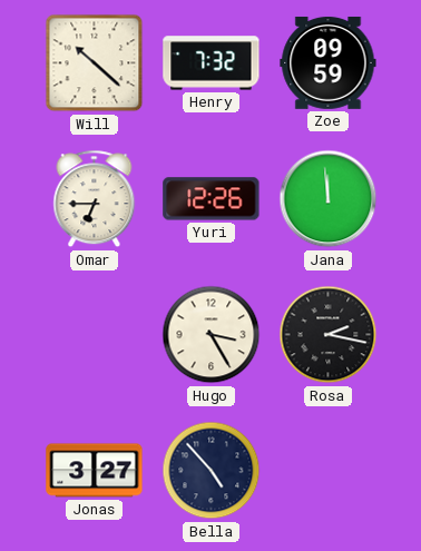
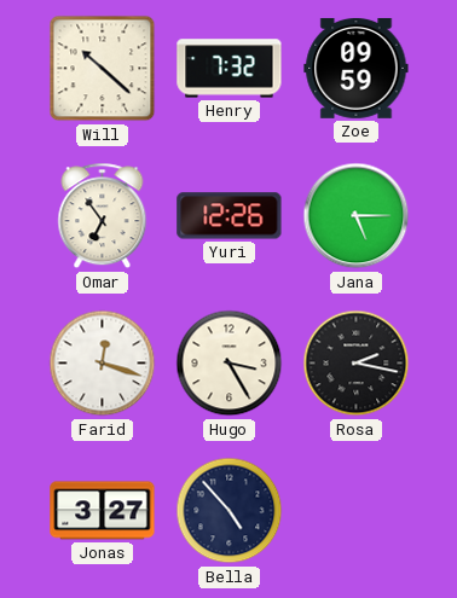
Omar: 6:45 -> 6:54
Jana: 11:59 -> 5:15
Farid: none -> 12:18
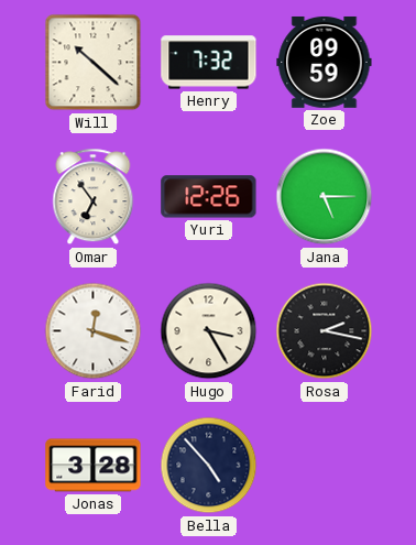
Jonas: 3:27 -> 3:28
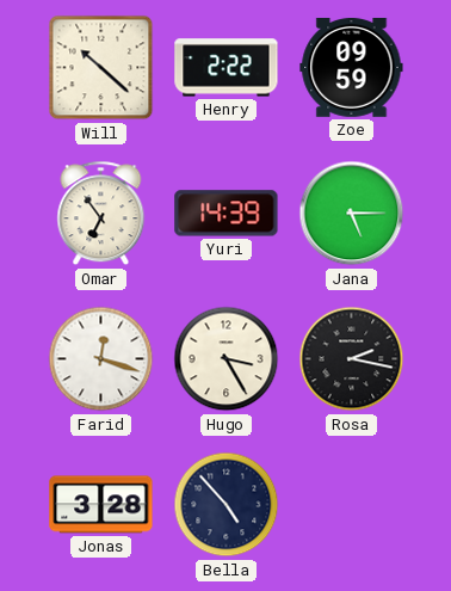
Henry: 7:32 -> 2:22
Yuri: 12:26 -> 14:39
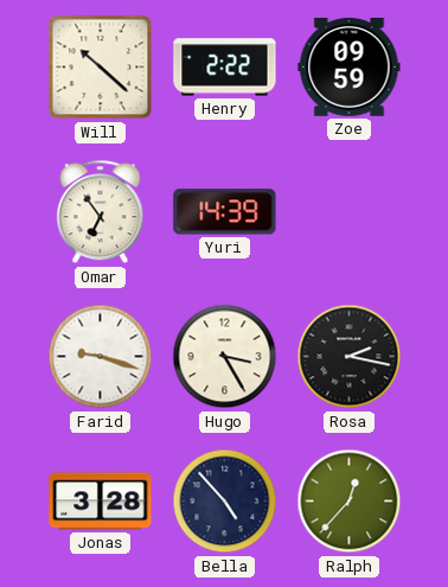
Jana: 5:15 -> none
Farid: 12:18 -> 9:18
Ralph: none -> 12:37
